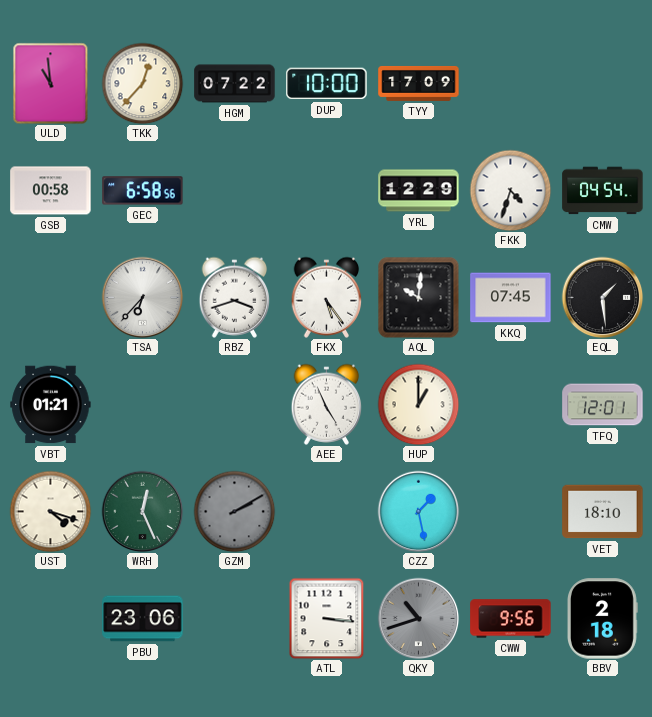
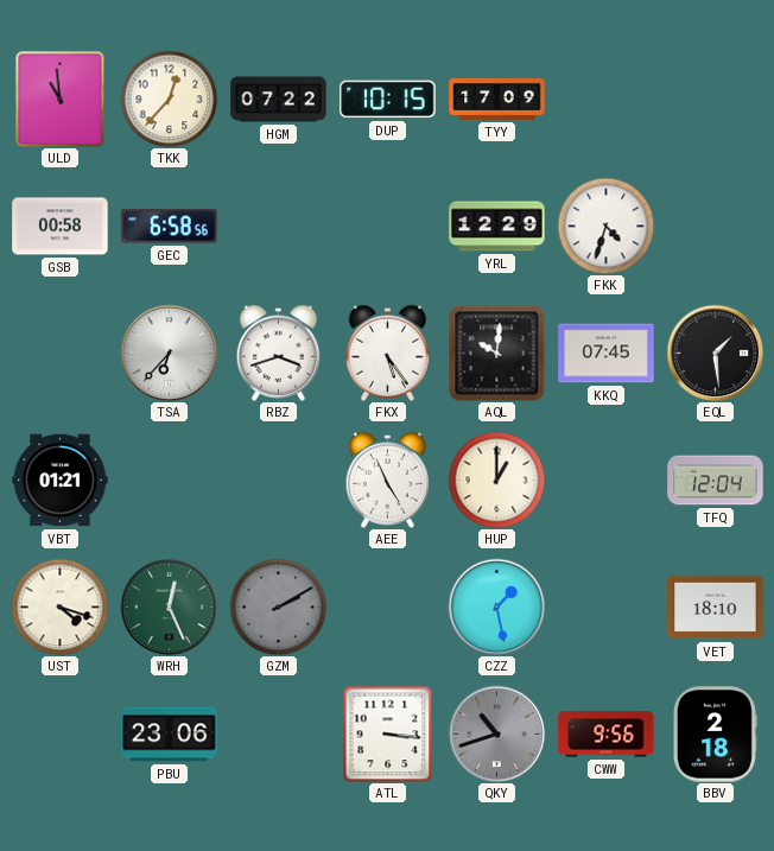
DUP: 10:00 -> 10:15
CMW: 04:54 -> none
TFQ: 12:01 -> 12:04
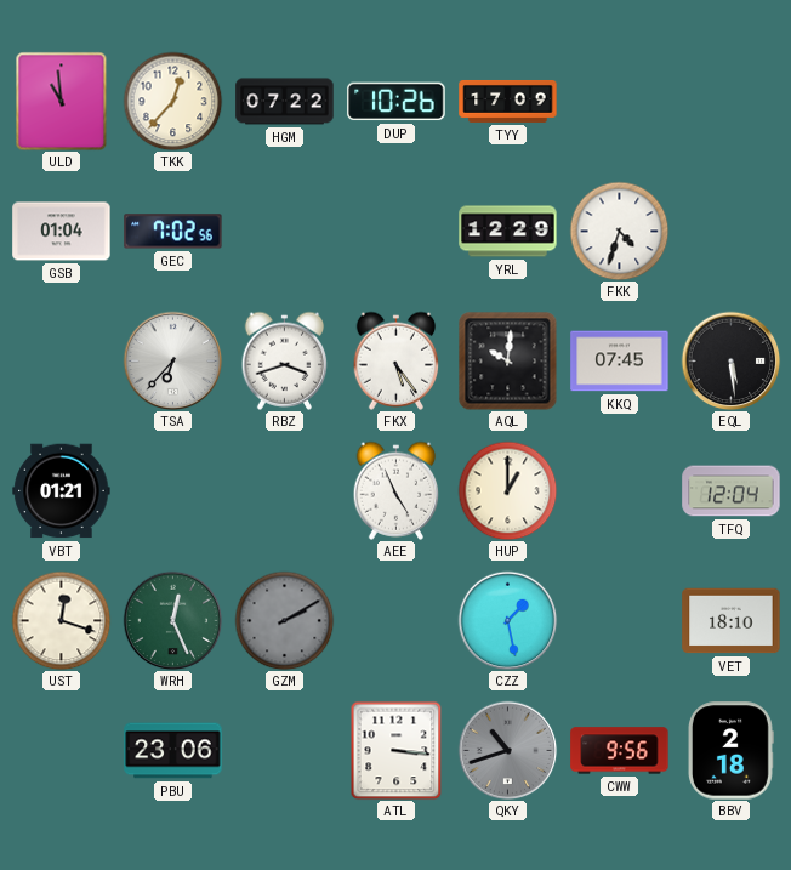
DUP: 10:15 -> 10:26
GSB: 00:58 -> 01:04
GEC: 6:58 -> 7:02
EQL: 1:29 -> 5:29
UST: 4:18 -> 12:18
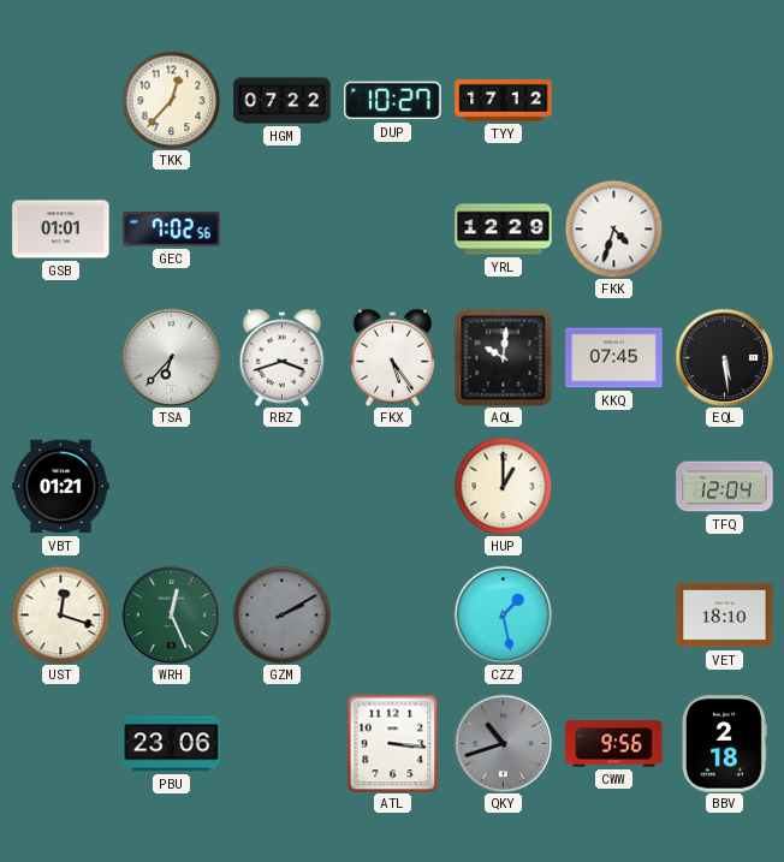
ULD: 10:59 -> none
DUP: 10:26 -> 10:27
TYY: 17:09 -> 17:12
GSB: 01:04 -> 01:01
AEE: 4:56 -> none
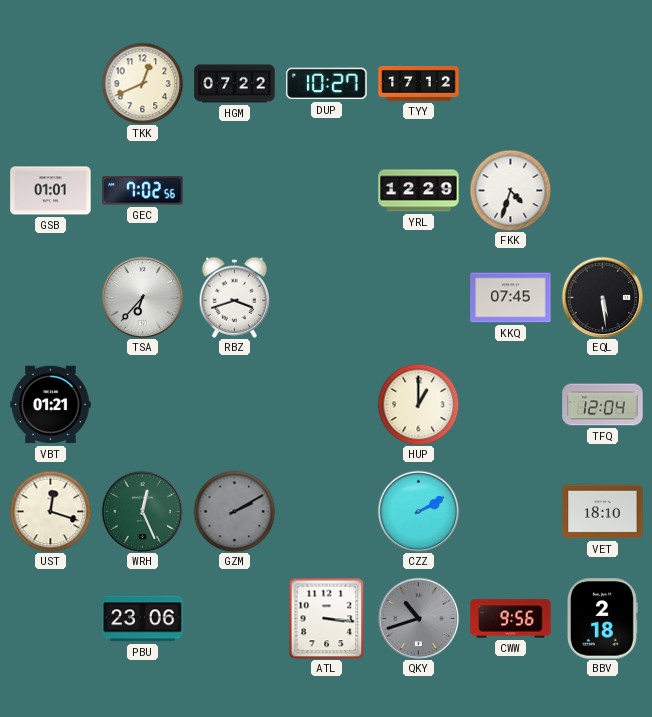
TKK: 12:37 -> 12:41
FKX: 5:24 -> none
AQL: 10:01 -> none
CZZ: 1:28 -> 2:10
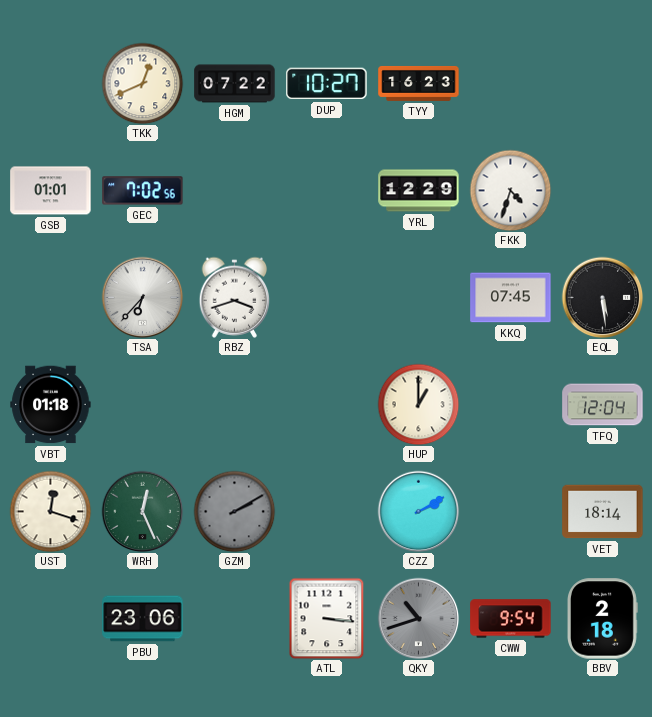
TYY: 17:12 -> 16:23
VBT: 01:21 -> 01:18
VET: 18:10 -> 18:14
CWW: 9:56 -> 9:54
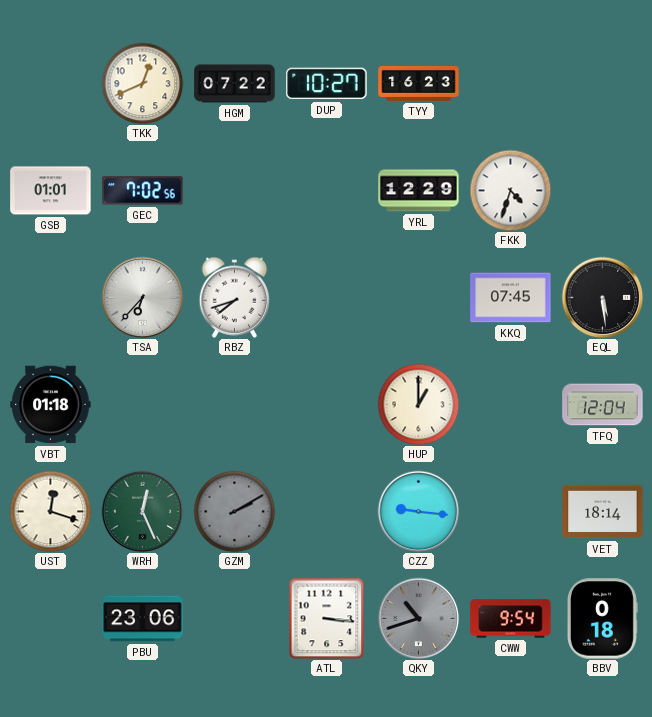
RBZ: 3:42 -> 7:42
CZZ: 2:10 -> 9:16
BBV: 2:18 -> 0:18
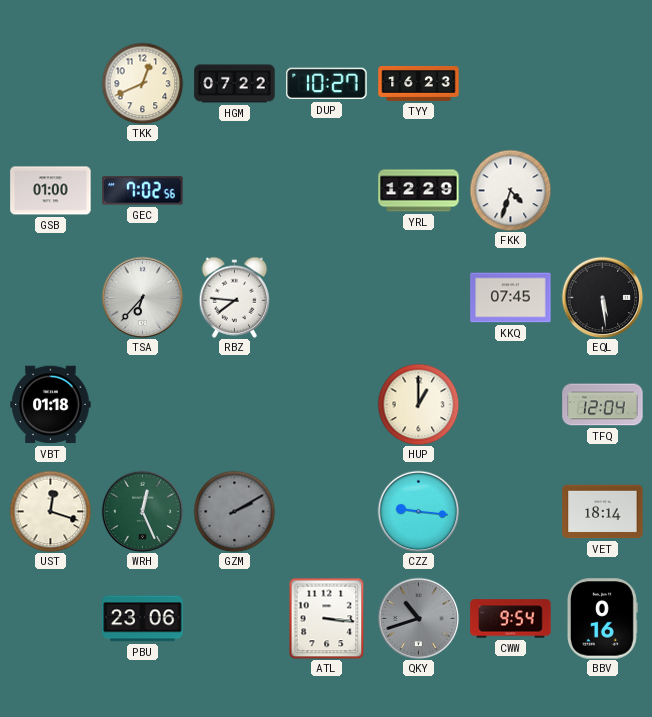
GSB: 01:01 -> 01:00
RBZ: 7:42 -> 7:46
BBV: 0:18 -> 0:16
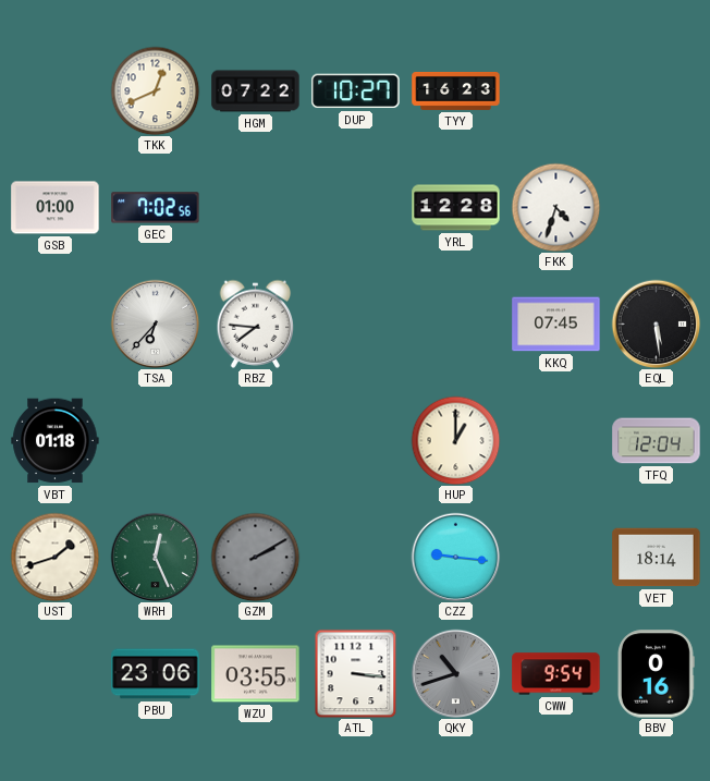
YRL: 12:29 -> 12:28
UST: 12:18 -> 1:42
WZU: none -> 03:55
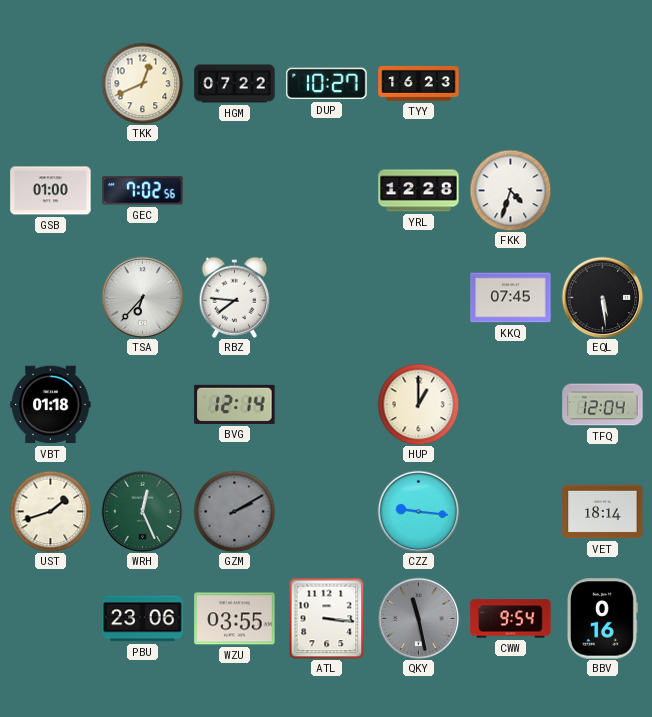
BVG: none -> 12:14
QKY: 10:42 -> 11:28
